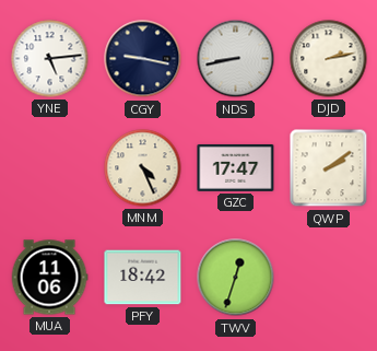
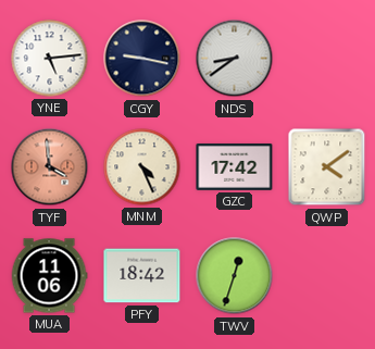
NDS: 8:43 -> 8:39
DJD: 2:13 -> none
TYF: none -> 3:59
GZC: 17:47 -> 17:42
QWP: 2:09 -> 4:09
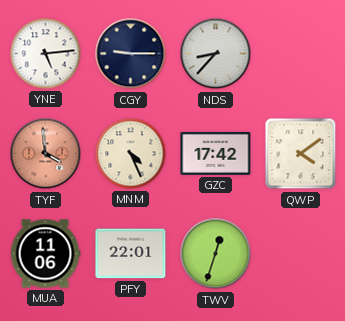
CGY: 9:17 -> 9:15
NDS: 8:39 -> 8:37
PFY: 18:42 -> 22:01
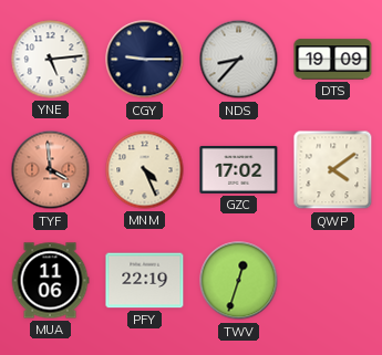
DTS: none -> 19:09
GZC: 17:42 -> 17:02
PFY: 22:01 -> 22:19
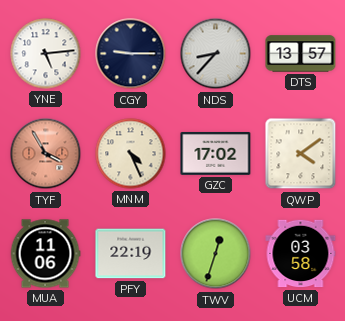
DTS: 19:09 -> 13:57
TYF: 3:59 -> 3:55
UCM: none -> 03:58
